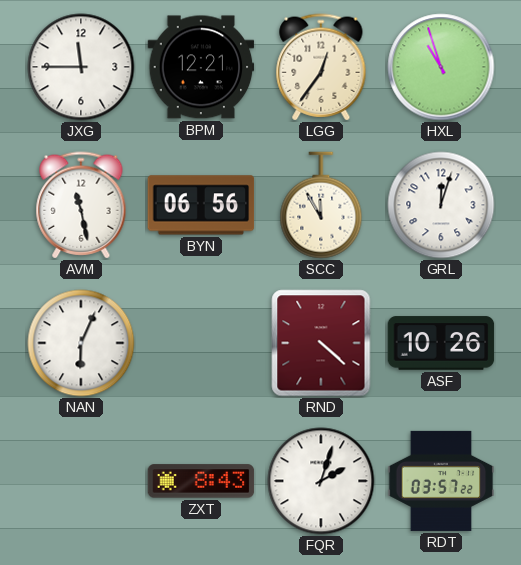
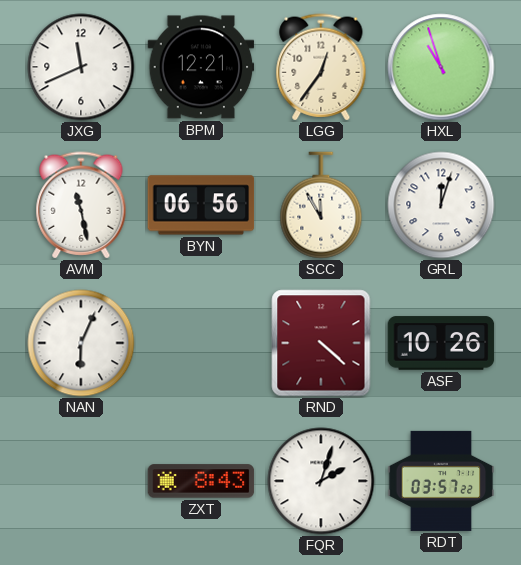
JXG: 11:45 -> 11:41
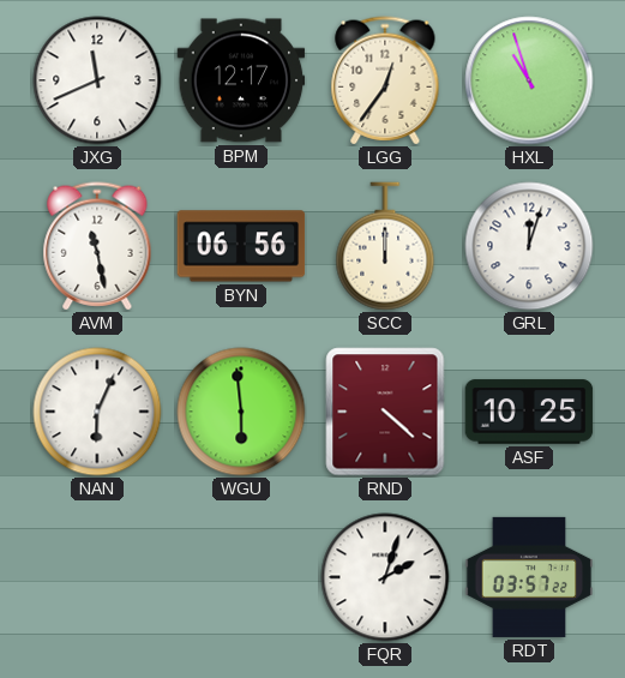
BPM: 12:21 -> 12:17
SCC: 11:55 -> 12:00
WGU: none -> 5:59
ASF: 10:26 -> 10:25
ZXT: 8:43 -> none
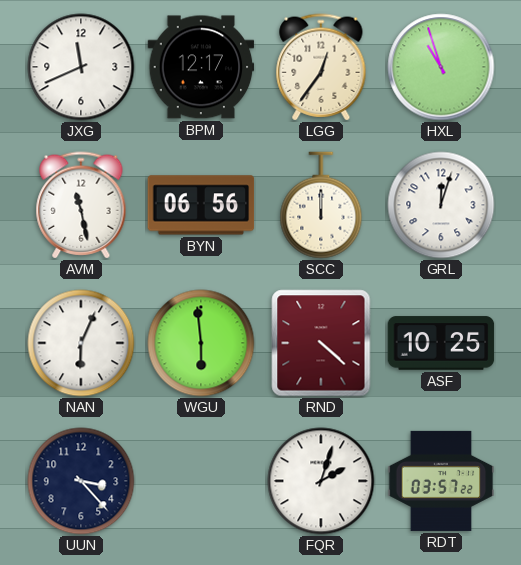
UUN: none -> 3:23
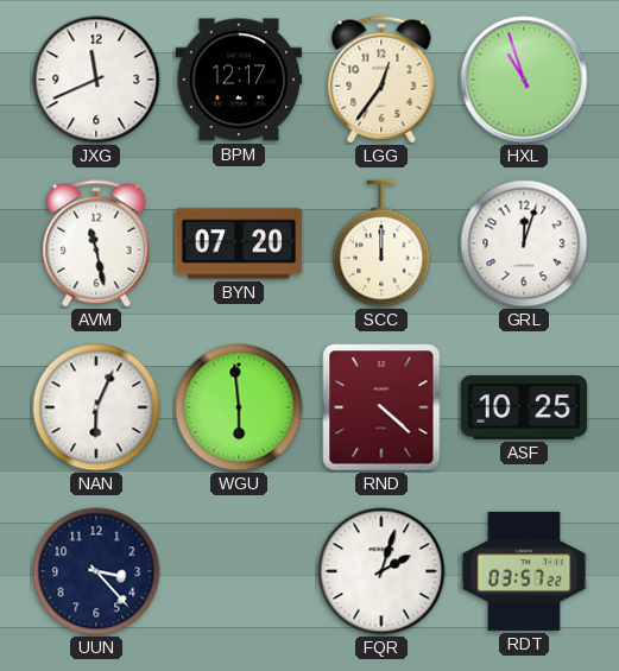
BYN: 06:56 -> 07:20
